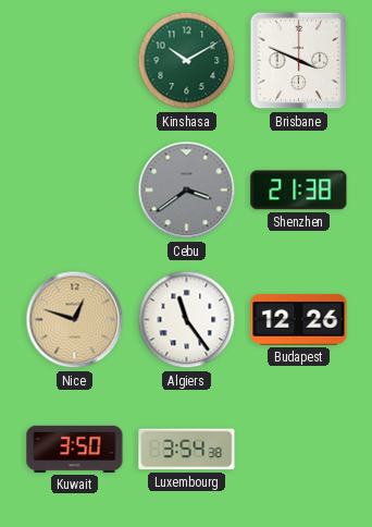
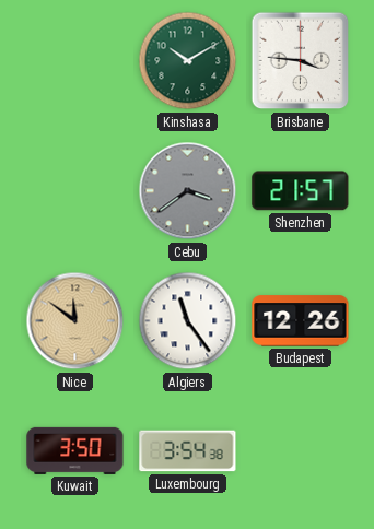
Brisbane: 3:49 -> 3:46
Shenzhen: 21:38 -> 21:57
Nice: 12:48 -> 11:51
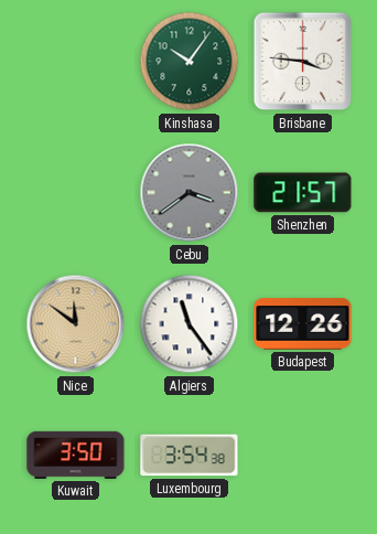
Kinshasa: 10:10 -> 10:06
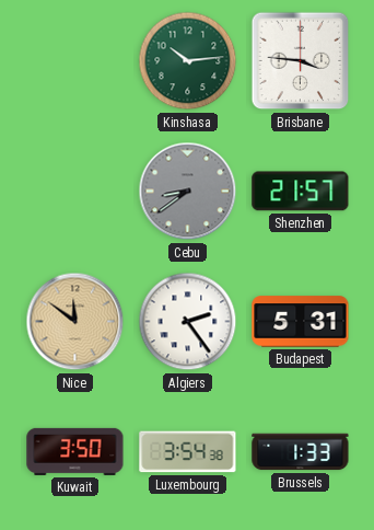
Kinshasa: 10:06 -> 10:14
Cebu: 3:39 -> 8:39
Algiers: 11:24 -> 2:24
Budapest: 12:26 -> 5:31
Brussels: none -> 1:33
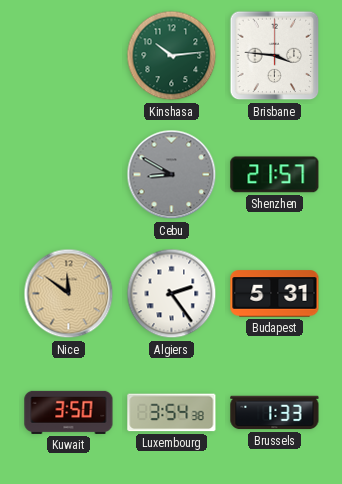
Cebu: 8:39 -> 8:50
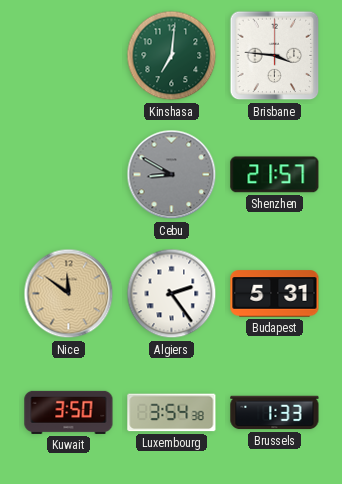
Kinshasa: 10:14 -> 7:01
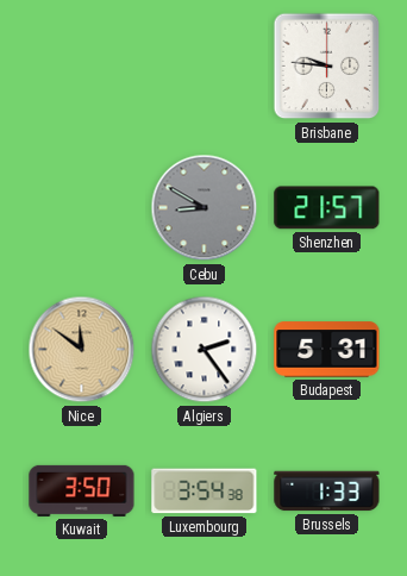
Kinshasa: 7:01 -> none
Brisbane: 3:46 -> 9:46
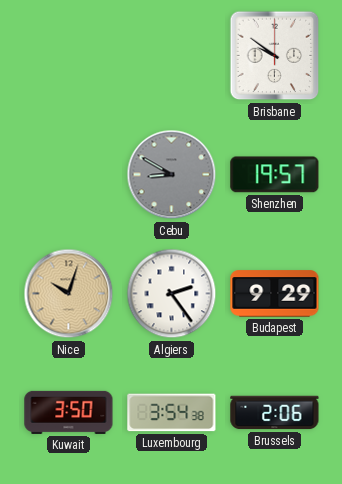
Brisbane: 9:46 -> 9:51
Shenzhen: 21:57 -> 19:57
Nice: 11:51 -> 10:03
Budapest: 5:31 -> 9:29
Brussels: 1:33 -> 2:06
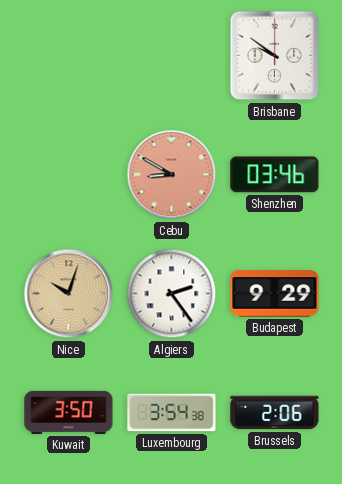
Cebu dial: grey -> salmon
Shenzhen: 19:57 -> 03:46
